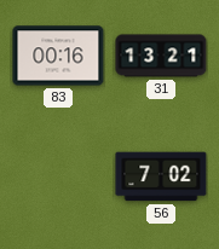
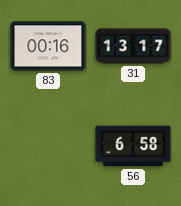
31: 13:21 -> 13:17
56: 7:02 -> 6:58
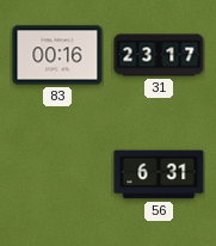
31: 13:17 -> 23:17
56: 6:58 -> 6:31
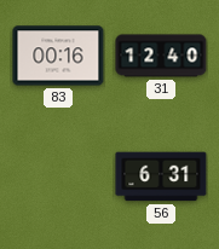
31: 23:17 -> 12:40
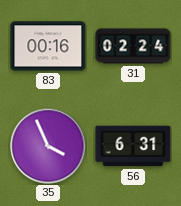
31: 12:40 -> 02:24
35: none -> 3:56
